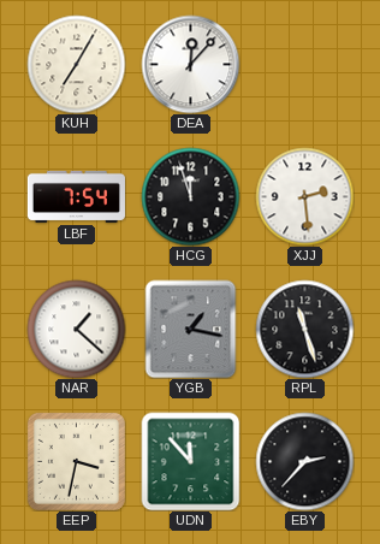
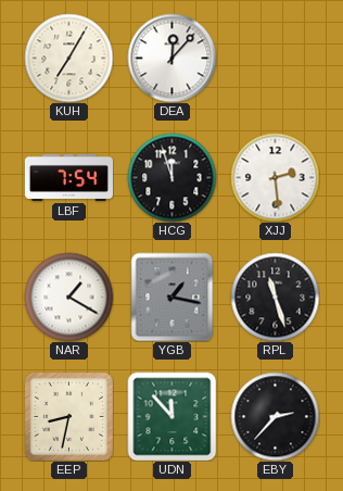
NAR: 1:22 -> 1:20
EEP: 3:32 -> 8:32
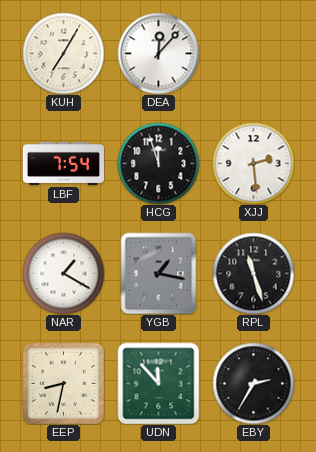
EBY: 2:37 -> 2:35
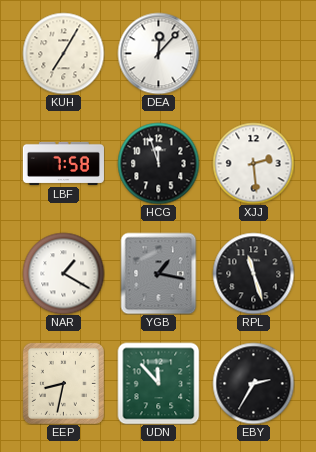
LBF: 7:54 -> 7:58
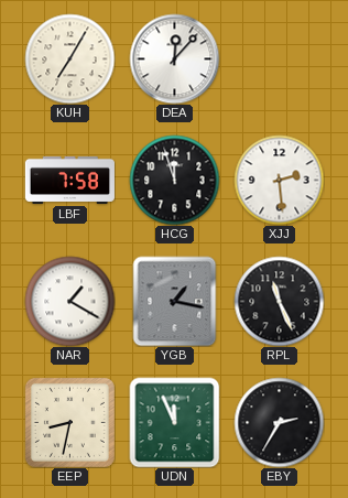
RPL: 11:27 -> 11:26
UDN: 11:53 -> 11:56
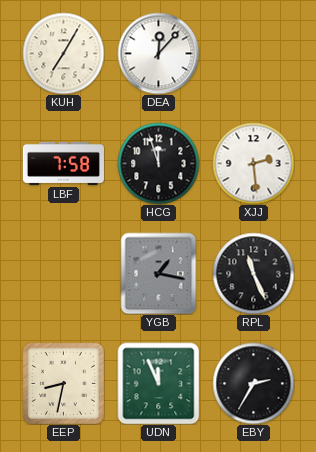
NAR: 1:20 -> none
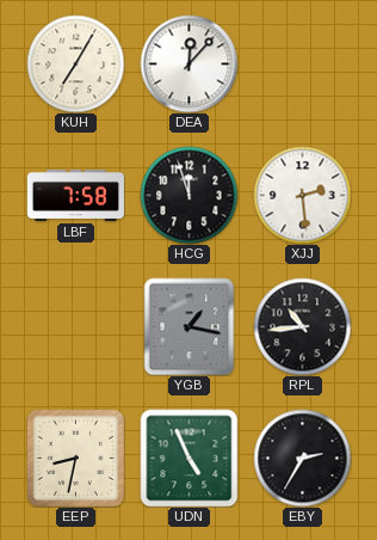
RPL: 11:26 -> 10:44
UDN: 11:56 -> 4:56
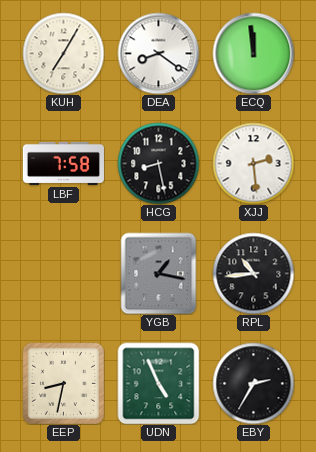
DEA: 12:07 -> 8:21
ECQ: none -> 11:59
HCG: 11:57 -> 8:28
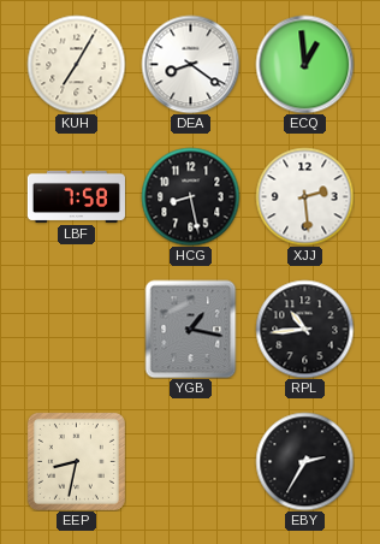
ECQ: 11:59 -> 12:59
UDN: 4:56 -> none
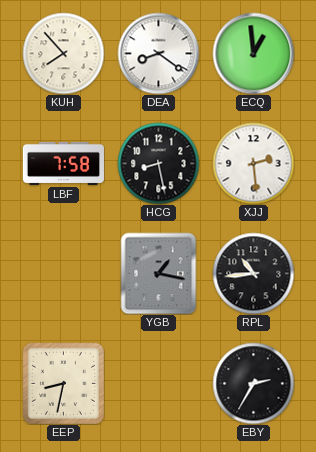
KUH: 7:05 -> 7:53
